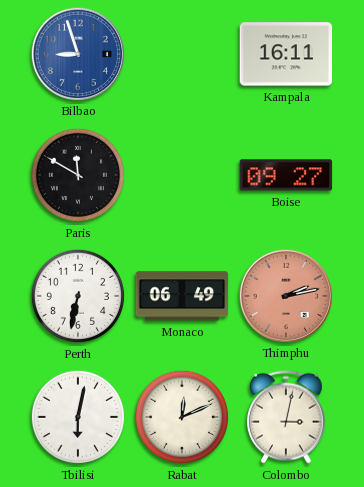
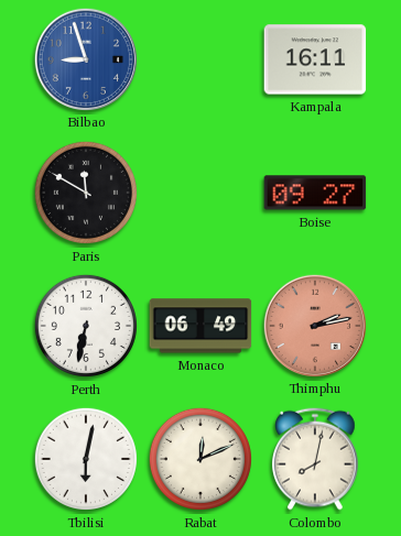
Colombo: 3:02 -> 8:02
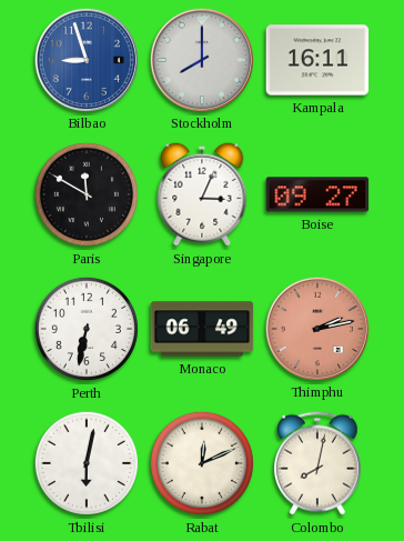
Stockholm: none -> 8:00
Singapore: none -> 3:04
